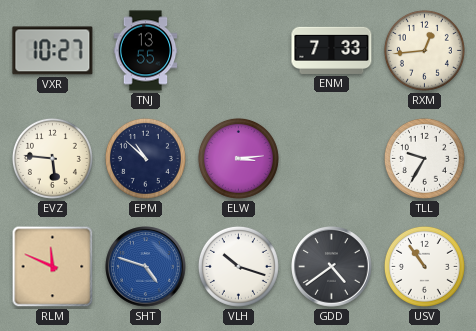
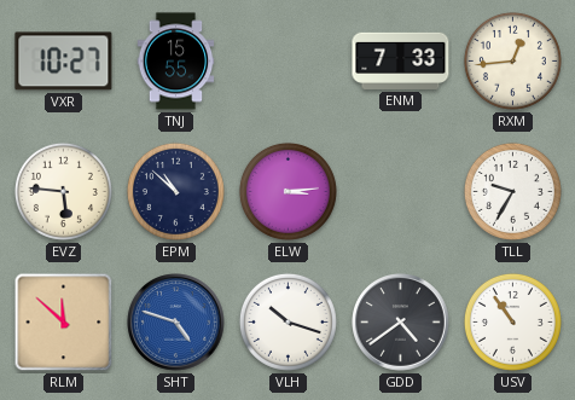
TNJ: 13:55 -> 15:55
RLM: 11:49 -> 11:52
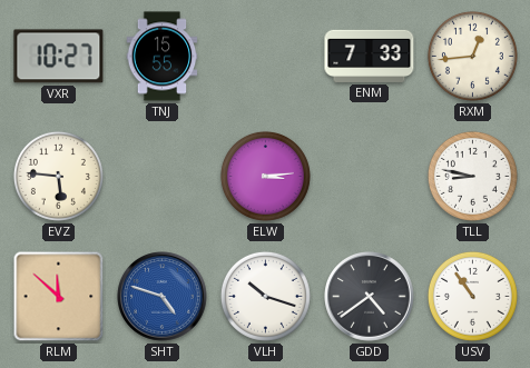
EPM: 10:52 -> none
TLL: 9:35 -> 8:47
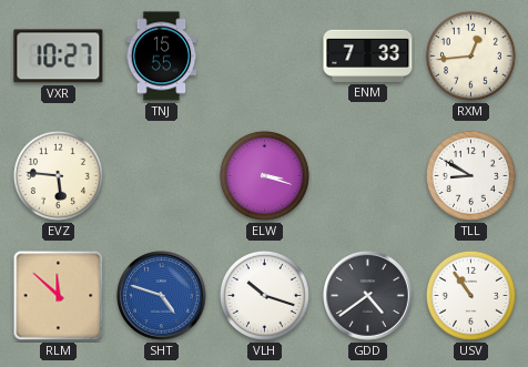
ELW: 3:14 -> 3:18
TLL: 8:47 -> 8:50
